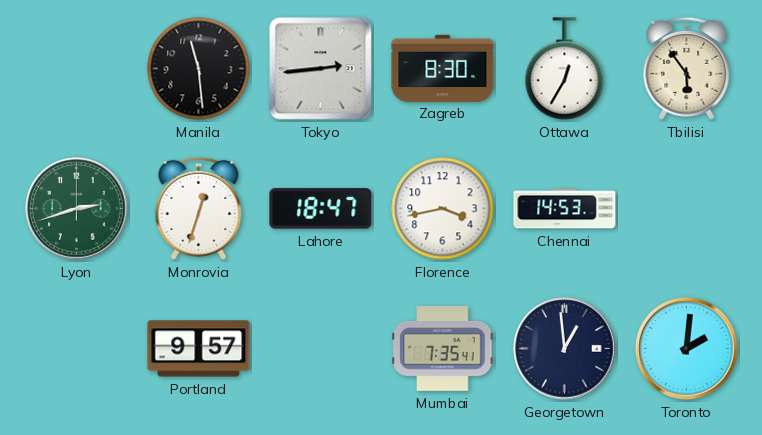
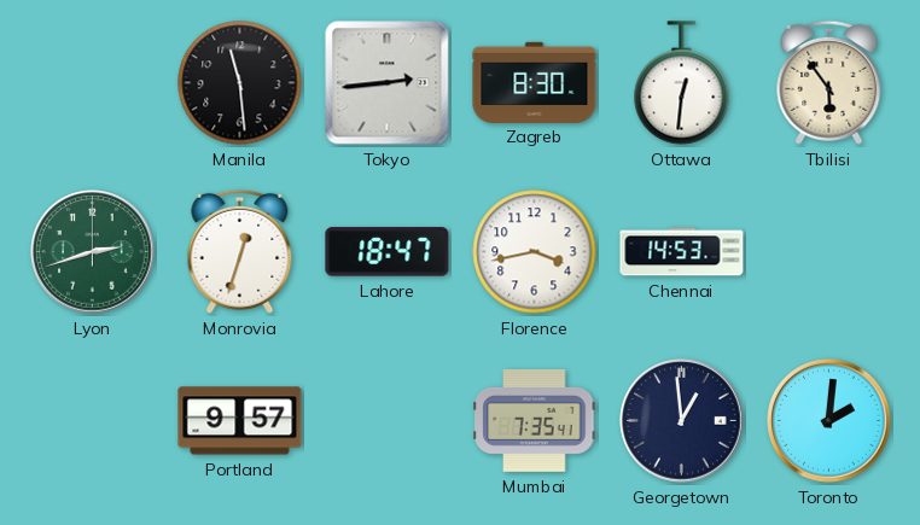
Ottawa: 12:35 -> 12:31
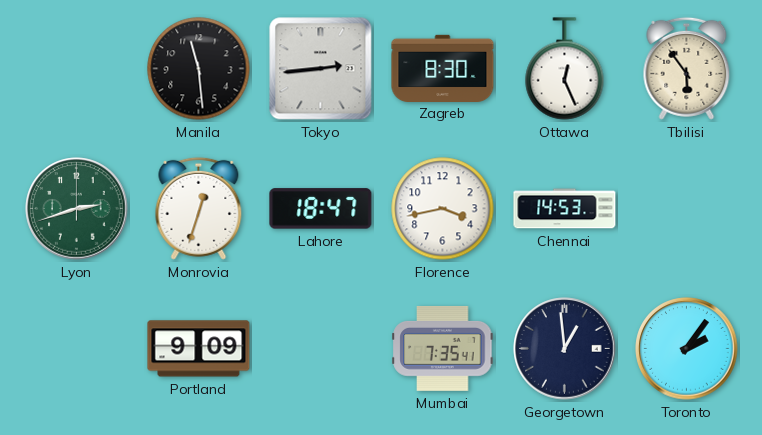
Ottawa: 12:31 -> 12:26
Portland: 9:57 -> 9:09
Toronto: 2:01 -> 2:06
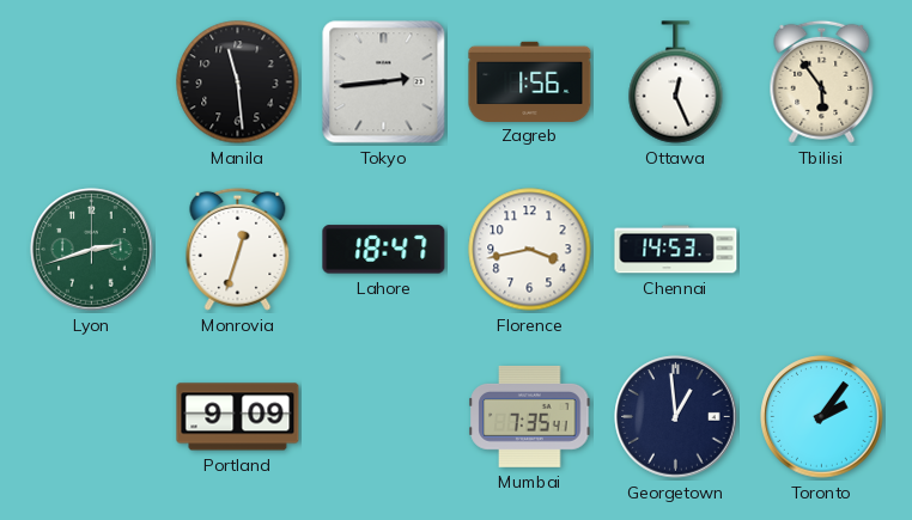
Zagreb: 8:30 -> 1:56
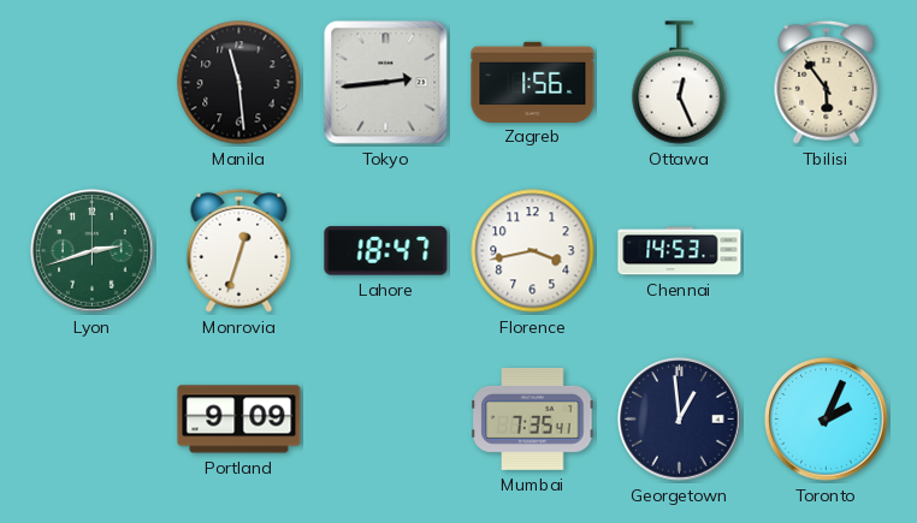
Toronto: 2:06 -> 2:04
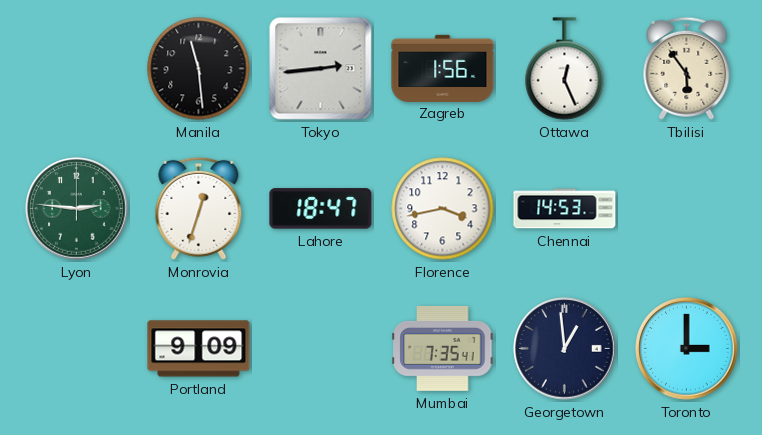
Lyon: 2:42 -> 2:46
Toronto: 2:04 -> 3:00
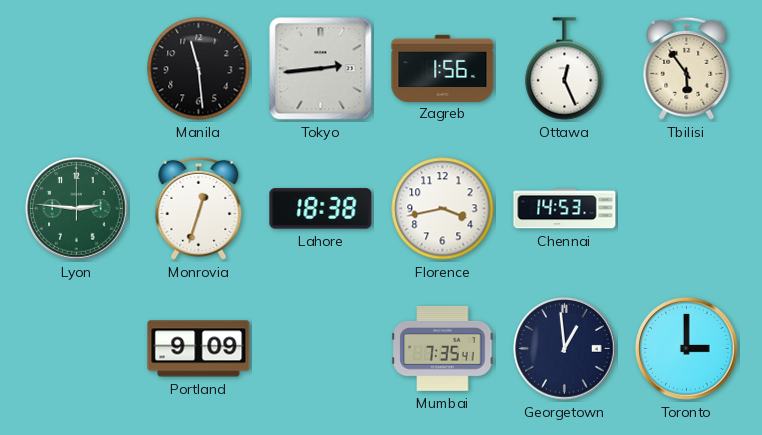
Lahore: 18:47 -> 18:38
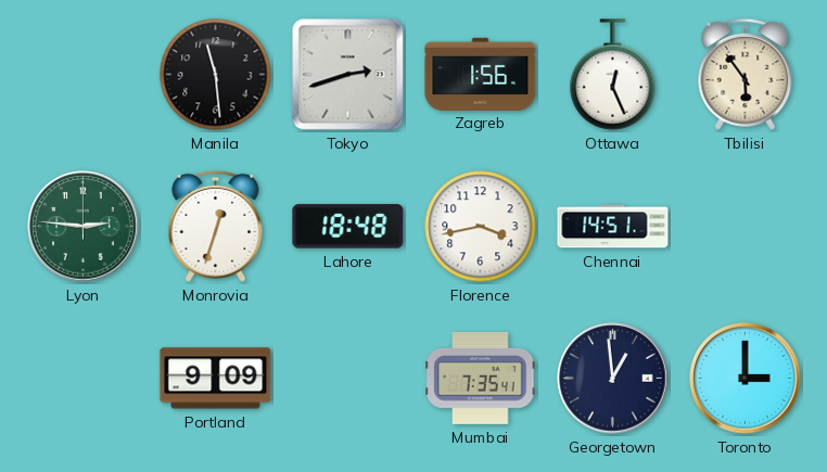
Tokyo: 2:44 -> 2:42
Lahore: 18:38 -> 18:48
Chennai: 14:53 -> 14:51
